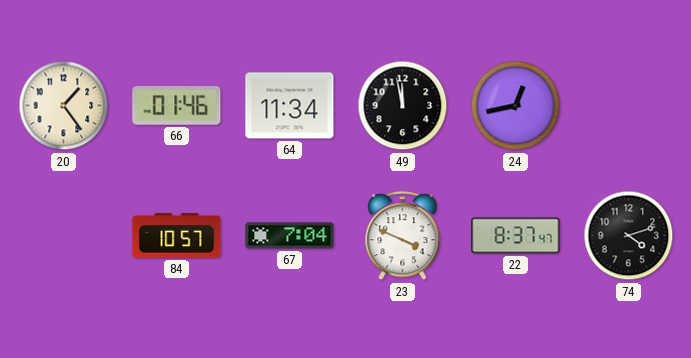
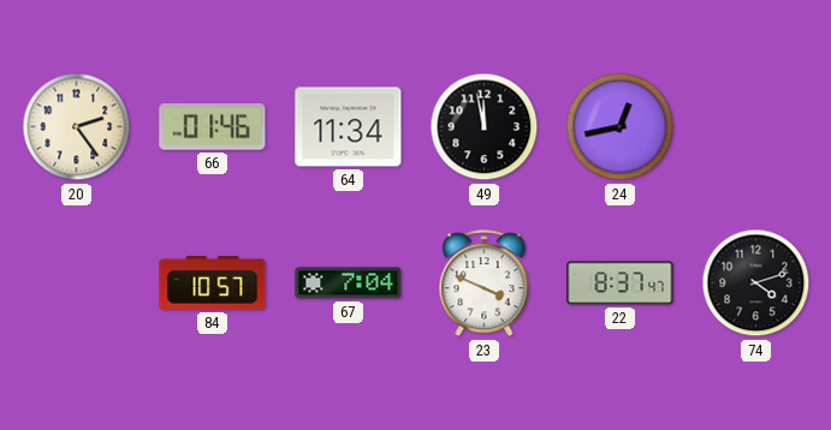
20: 1:24 -> 2:24
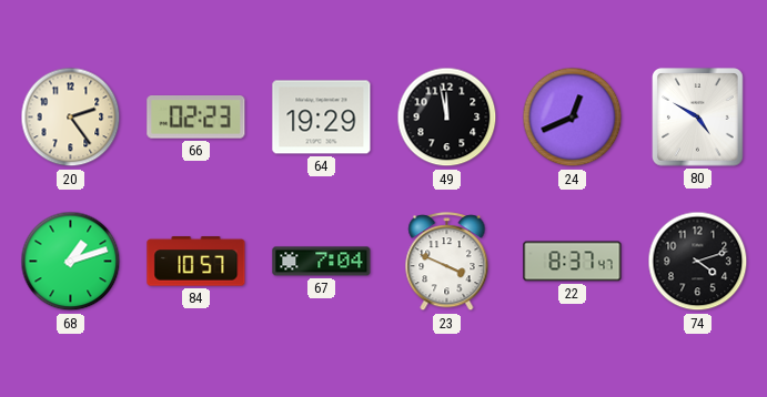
66: 01:46 -> 02:23
64: 11:34 -> 19:29
24: 12:43 -> 12:41
80: none -> 4:50
68: none -> 1:12
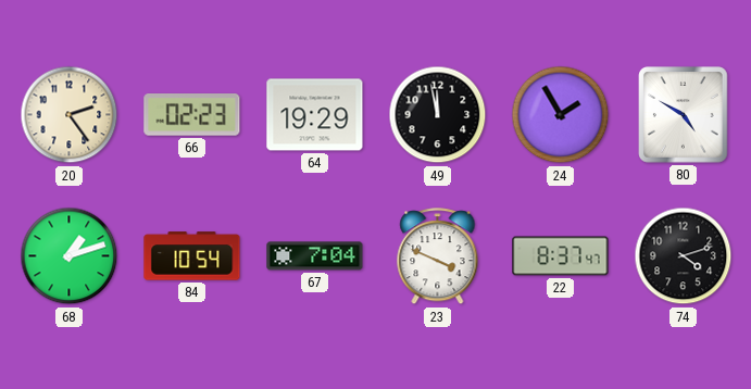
24: 12:41 -> 1:55
84: 10:57 -> 10:54
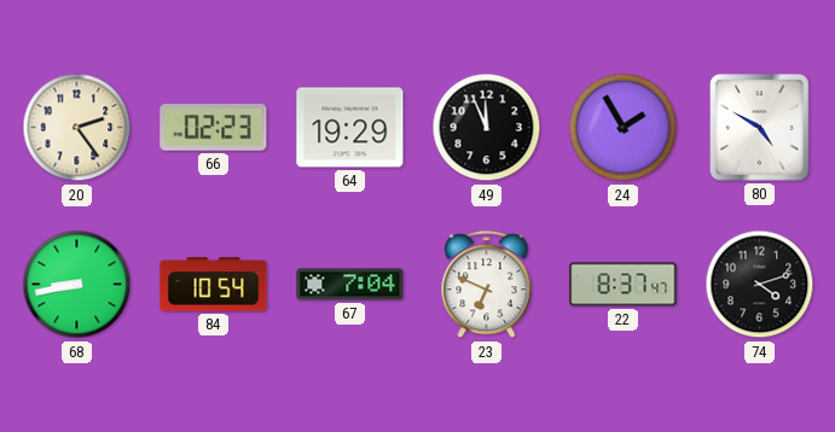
49: 11:58 -> 11:56
68: 1:12 -> 8:43
23: 3:49 -> 6:49
